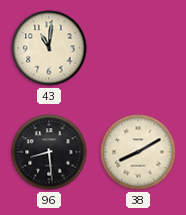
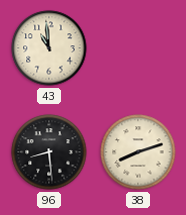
43: 11:01 -> 10:59
38: 8:10 -> 8:12
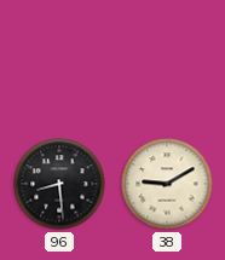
43: 10:59 -> none
38: 8:12 -> 9:10
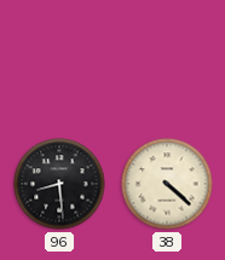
38: 9:10 -> 4:22
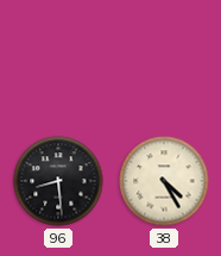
38: 4:22 -> 4:25
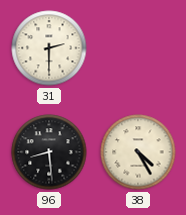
31: none -> 2:30
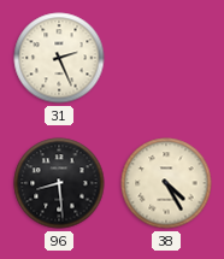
31: 2:30 -> 2:26
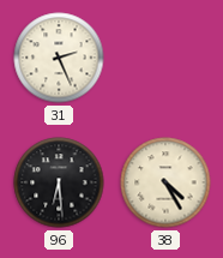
96: 8:29 -> 6:29
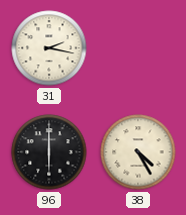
31: 2:26 -> 2:17
96: 6:29 -> 6:00
